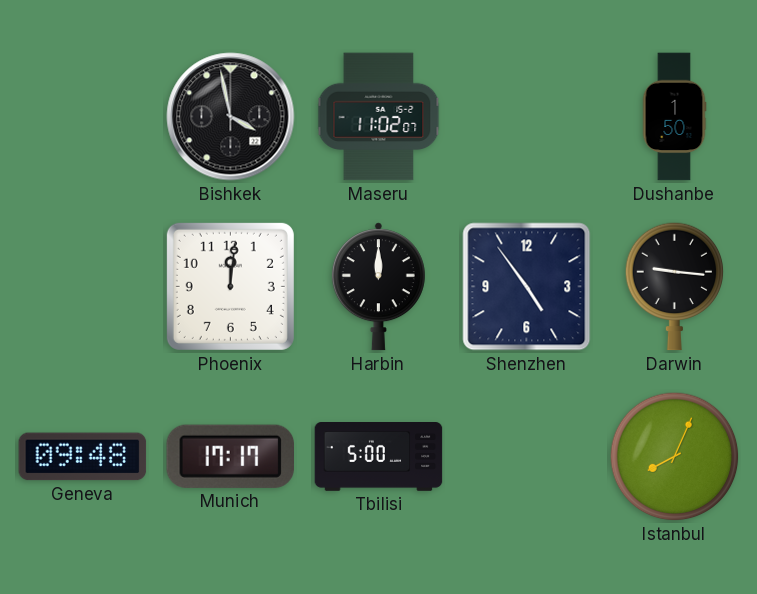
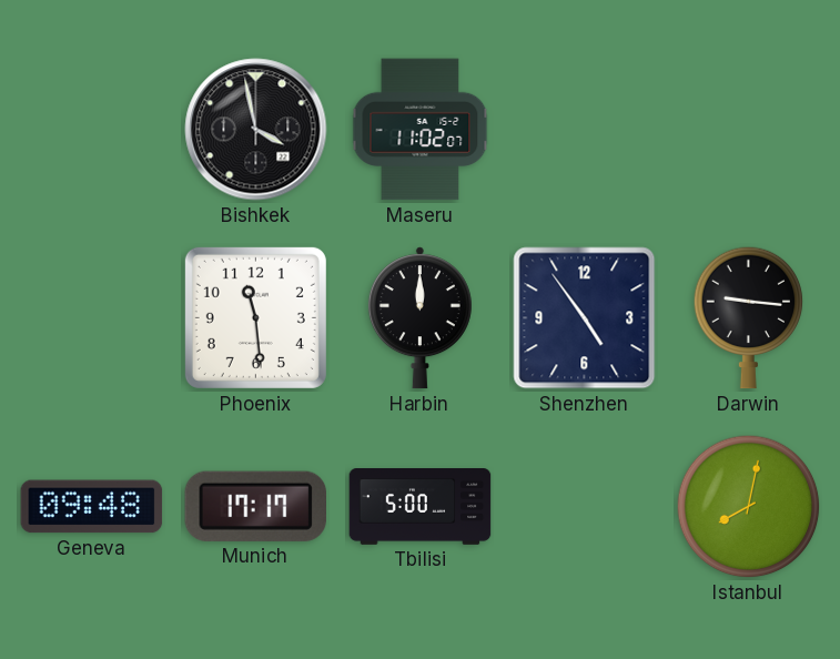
Dushanbe: 1:50 -> none
Phoenix: 12:01 -> 11:29
Istanbul: 8:04 -> 8:02
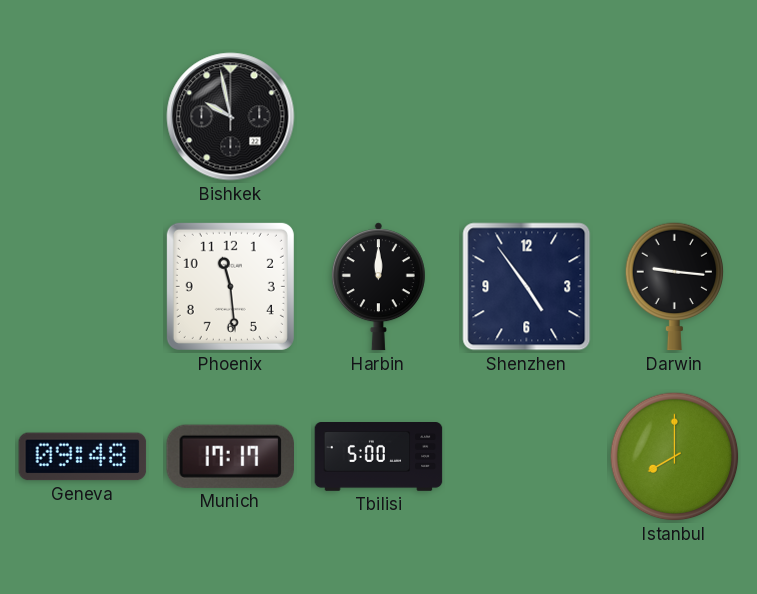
Bishkek: 3:58 -> 9:58
Maseru: 11:02 -> none
Istanbul: 8:02 -> 8:00
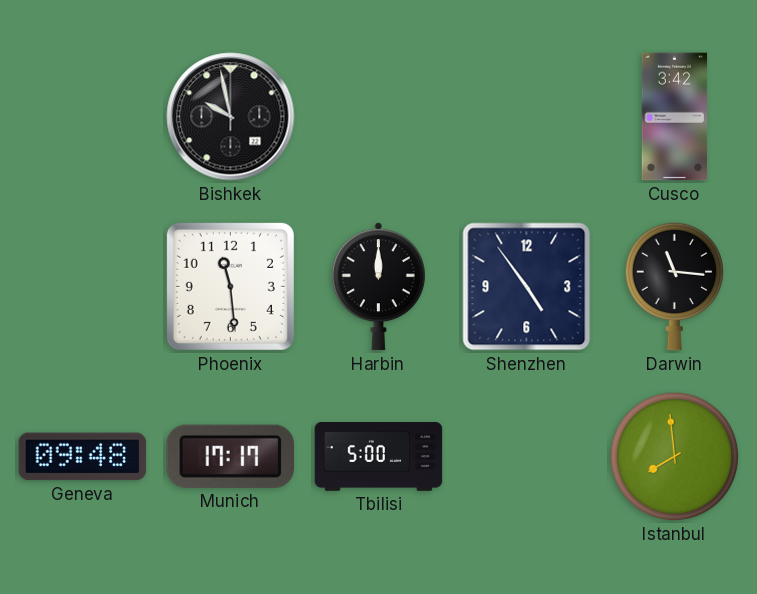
Cusco: none -> 3:42
Darwin: 9:16 -> 11:16
Istanbul: 8:00 -> 7:59
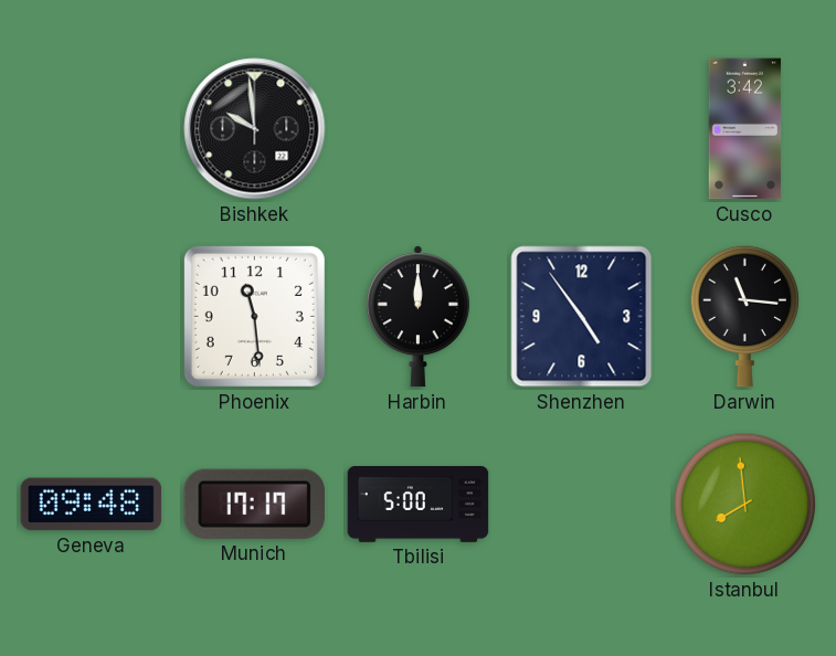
Bishkek: 9:58 -> 9:59
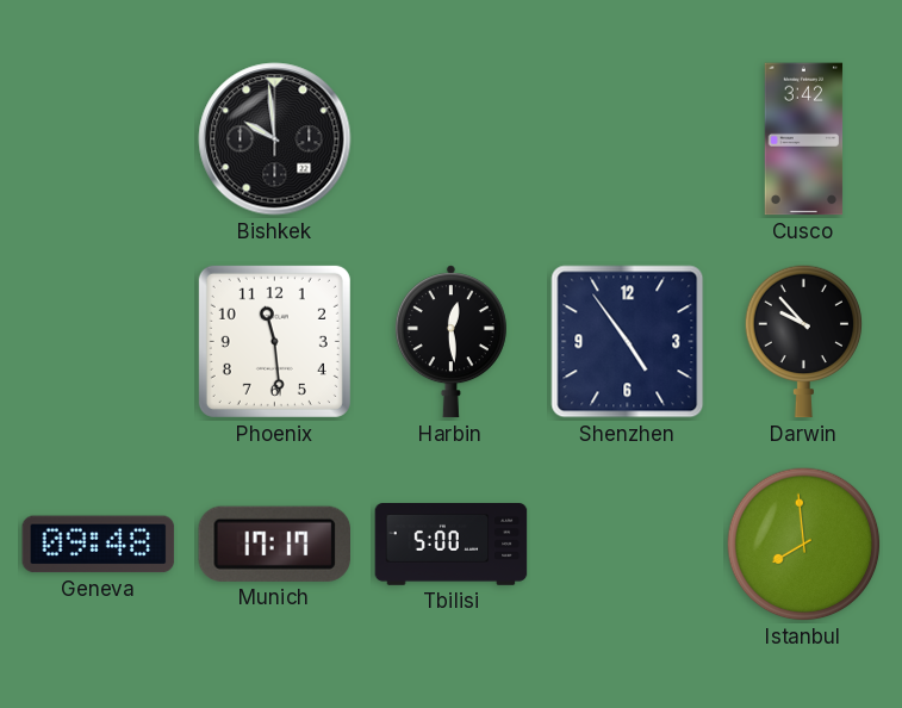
Harbin: 12:00 -> 12:29
Darwin: 11:16 -> 9:53
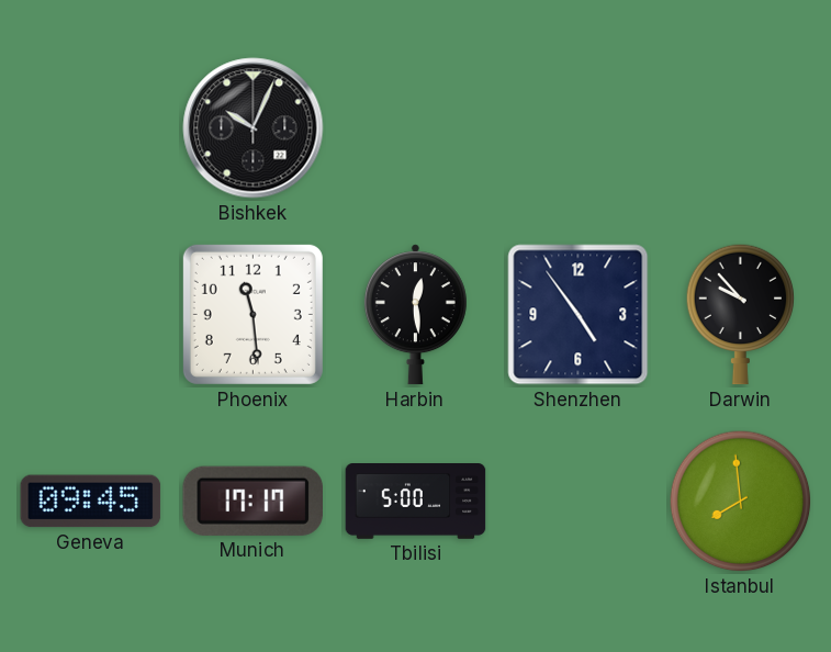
Bishkek: 9:59 -> 10:04
Cusco: 3:42 -> none
Geneva: 09:48 -> 09:45
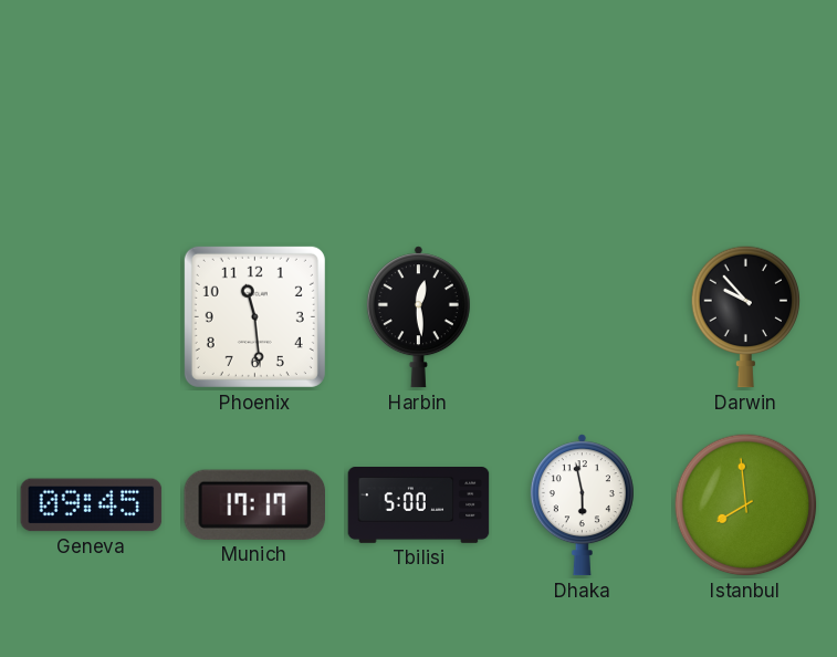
Bishkek: 10:04 -> none
Shenzhen: 4:54 -> none
Dhaka: none -> 5:58
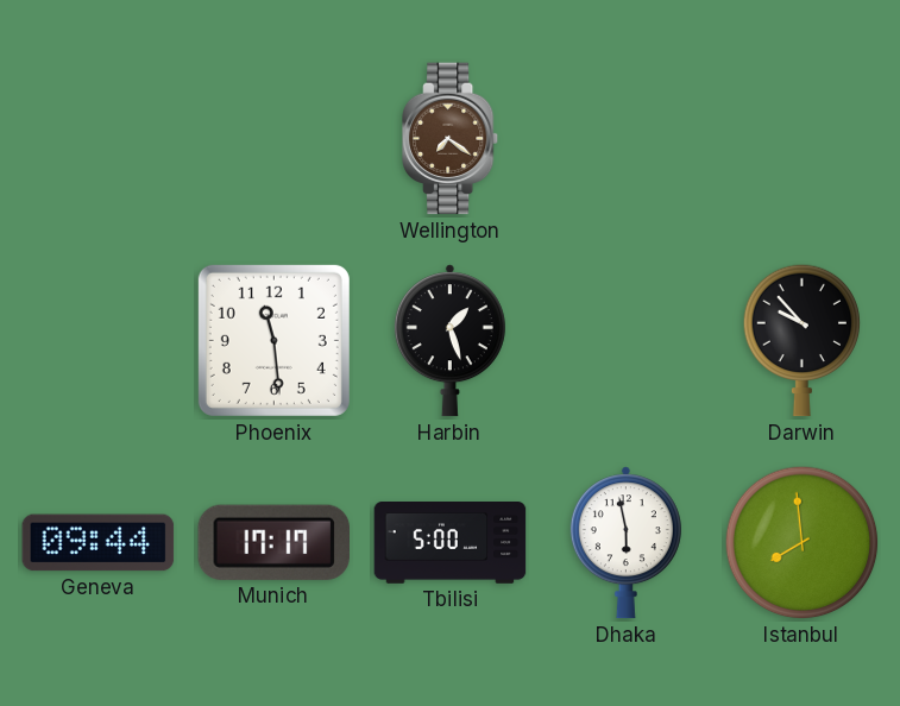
Wellington: none -> 7:21
Harbin: 12:29 -> 1:27
Geneva: 09:45 -> 09:44
